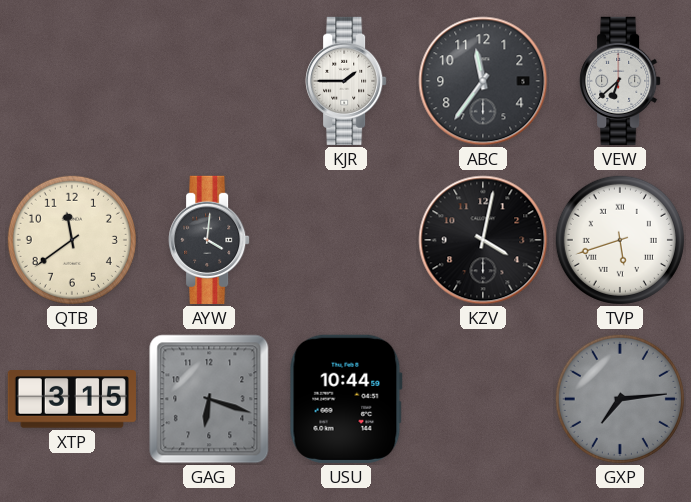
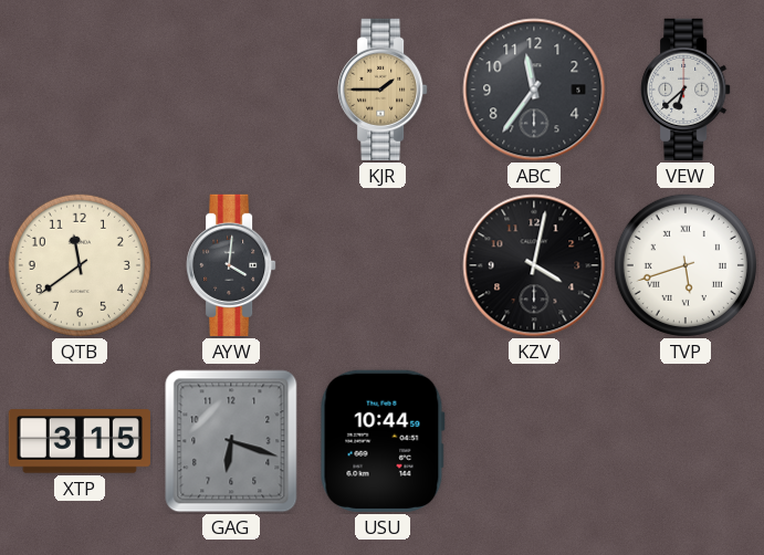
KJR dial: white -> champagne
GXP: 7:14 -> none
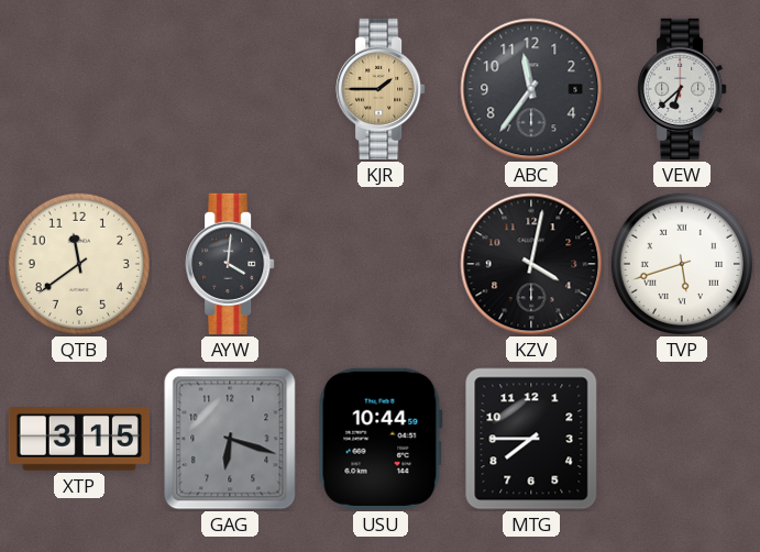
MTG: none -> 7:45
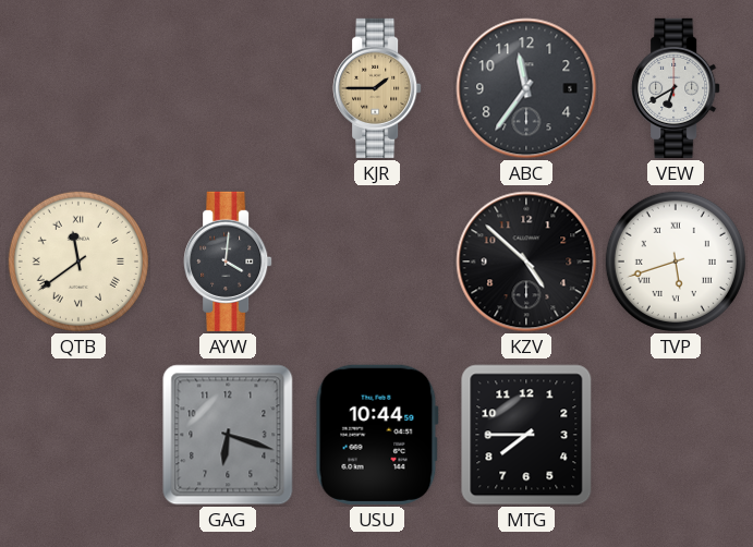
VEW: 6:38 -> 6:40
QTB numerals: Arabic -> Roman
KZV: 4:02 -> 4:52
XTP: 3:15 -> none
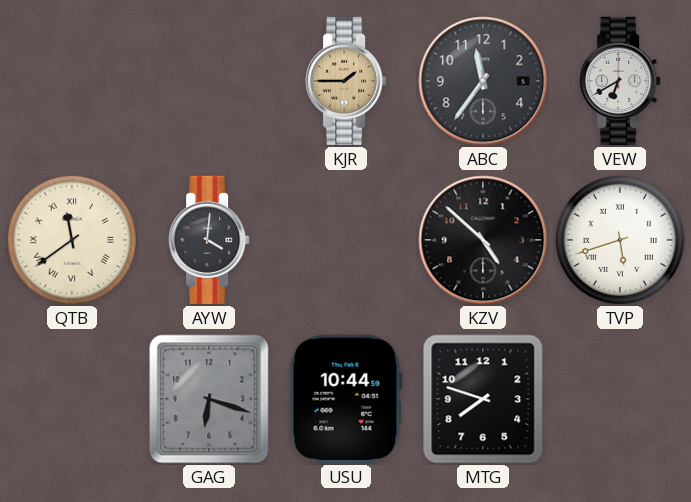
MTG: 7:45 -> 7:48
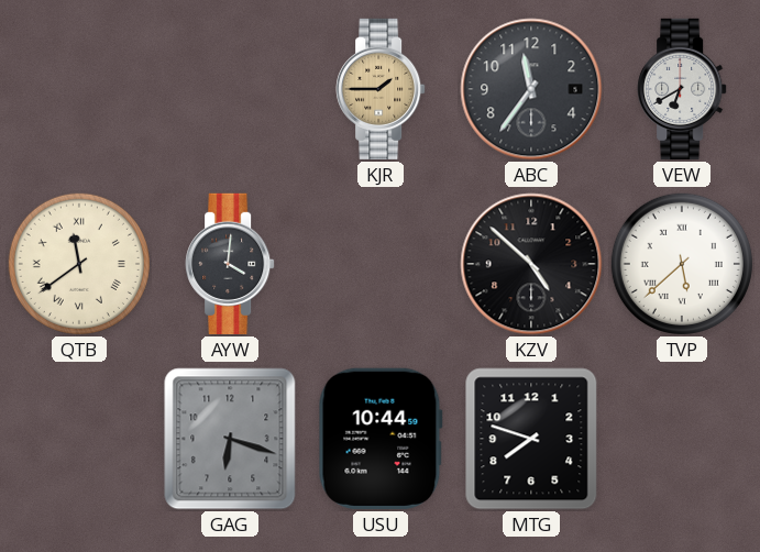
TVP: 5:42 -> 5:38
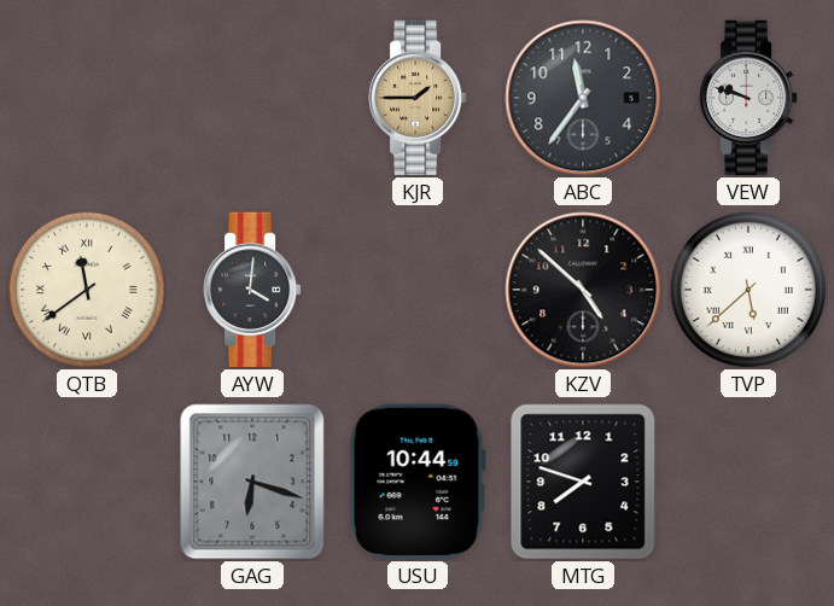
VEW: 6:40 -> 9:48
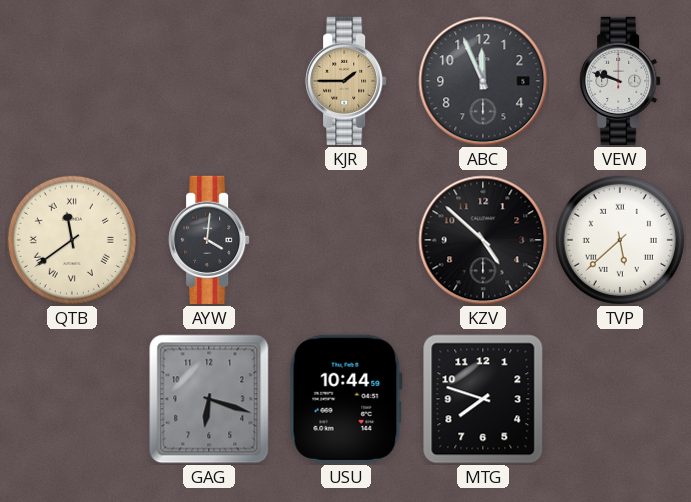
ABC: 11:36 -> 11:56
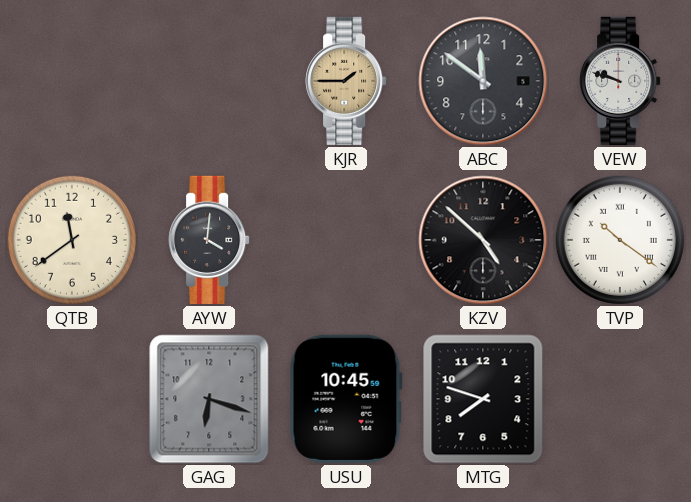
ABC: 11:56 -> 11:51
QTB numerals: Roman -> Arabic
TVP: 5:38 -> 10:21
USU: 10:44 -> 10:45
